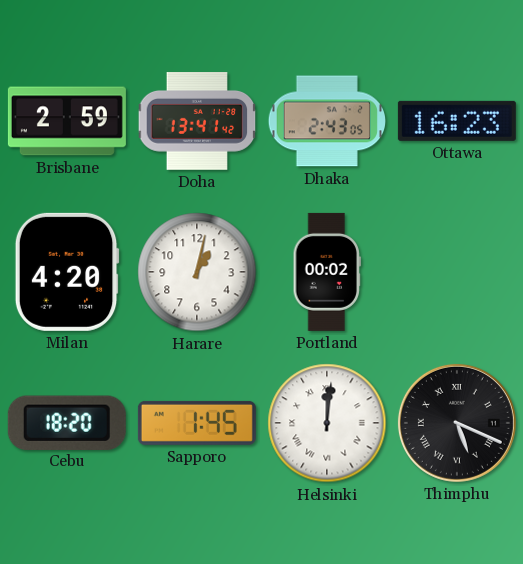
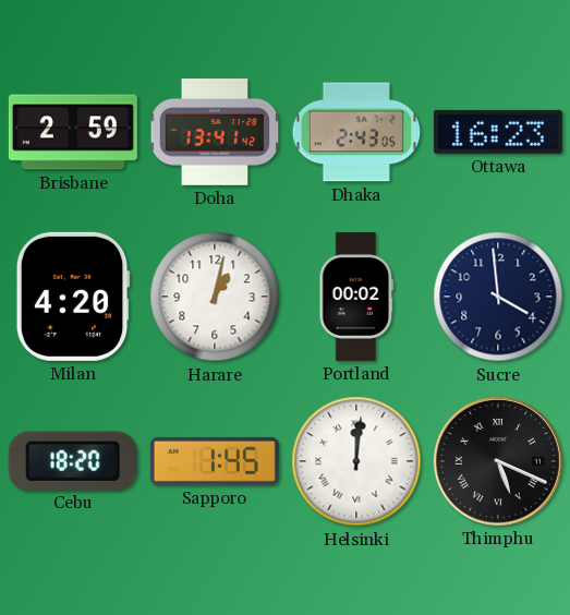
Sucre: none -> 3:59
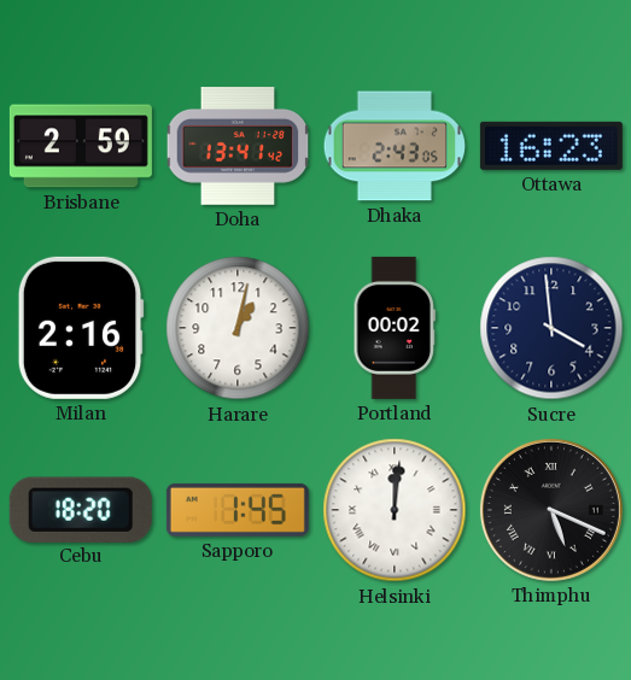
Milan: 4:20 -> 2:16
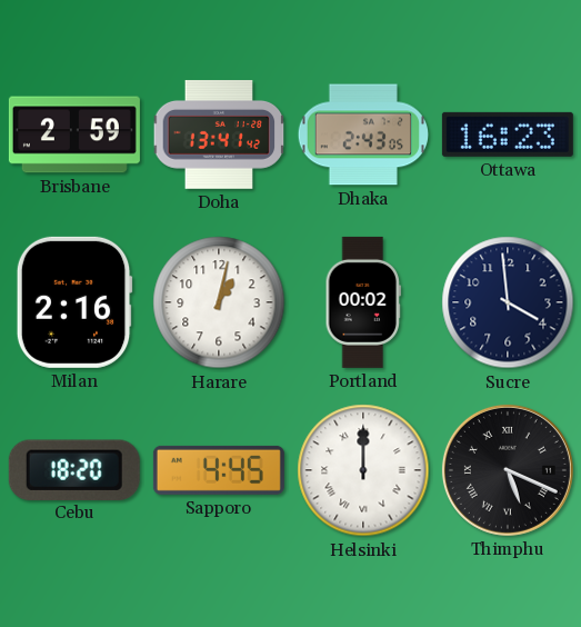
Sapporo: 1:45 -> 4:45
Helsinki: 12:01 -> 12:00
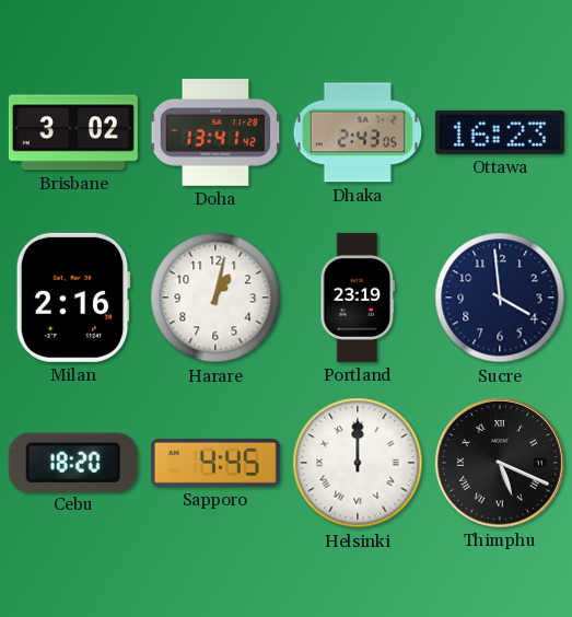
Brisbane: 2:59 -> 3:02
Portland: 00:02 -> 23:19
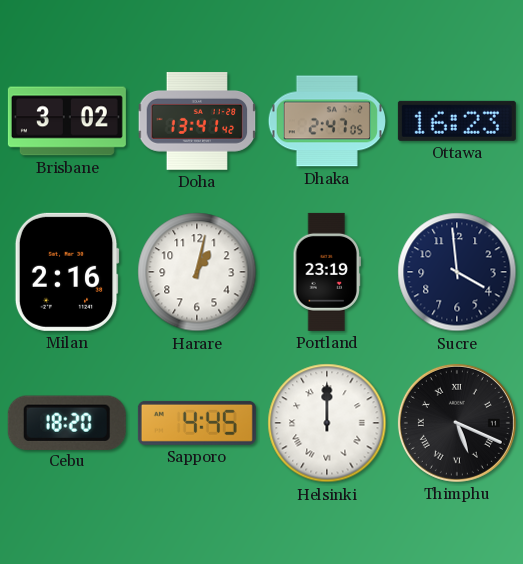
Dhaka: 2:43 -> 2:47
